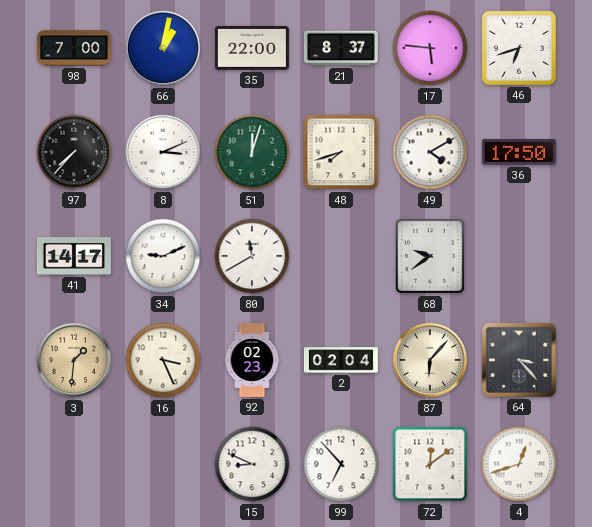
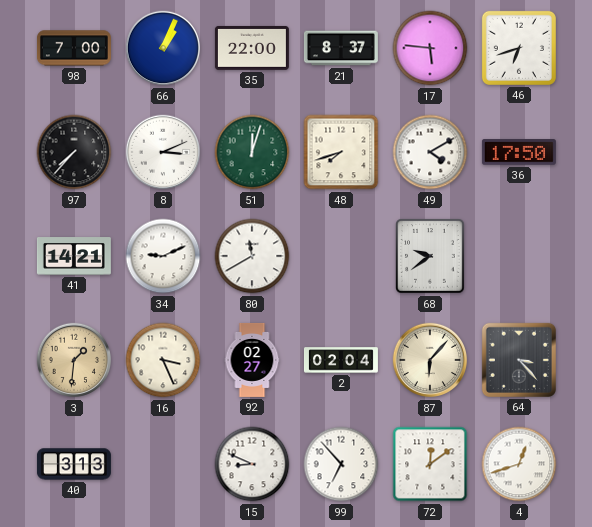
66: 1:02 -> 1:04
41: 14:17 -> 14:21
92: 02:23 -> 02:27
40: none -> 3:13
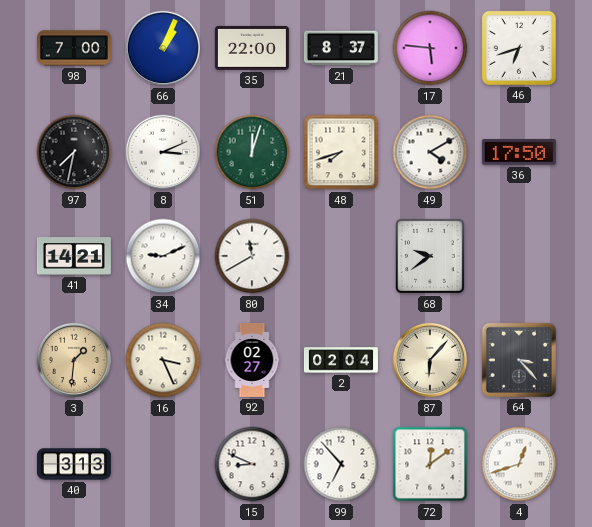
97: 7:37 -> 7:32
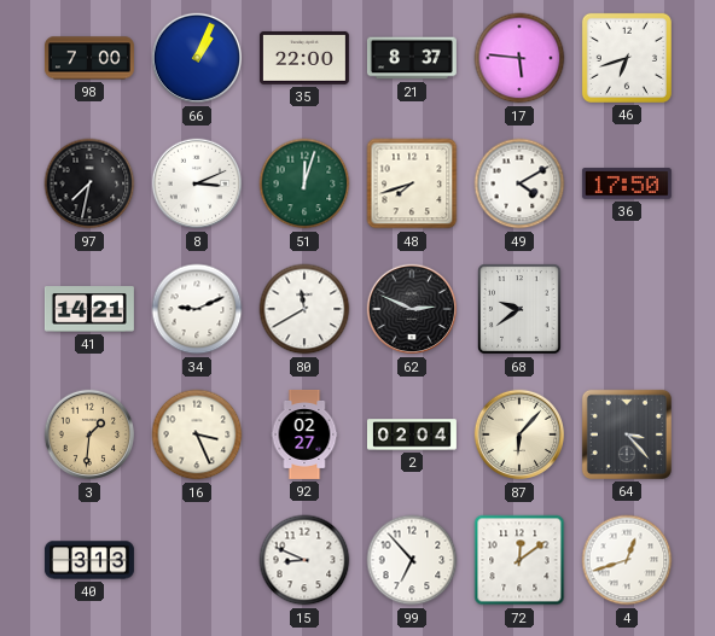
62: none -> 2:49
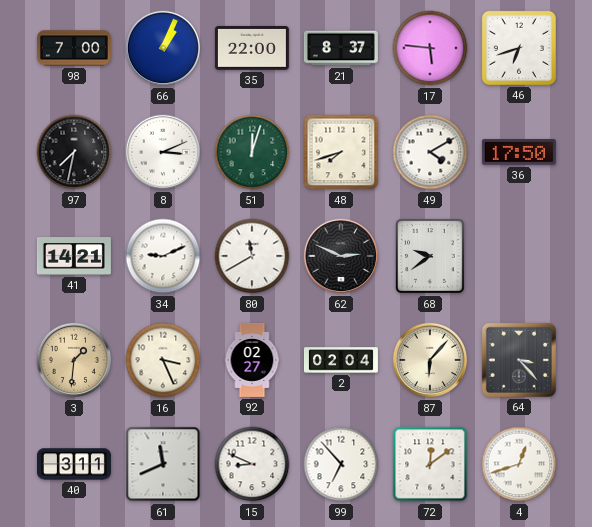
40: 3:13 -> 3:11
61: none -> 11:41
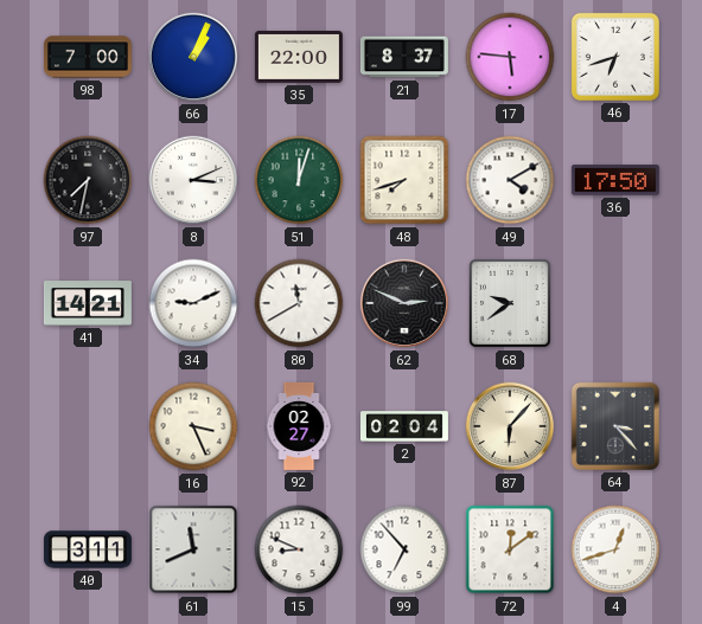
3: 1:31 -> none
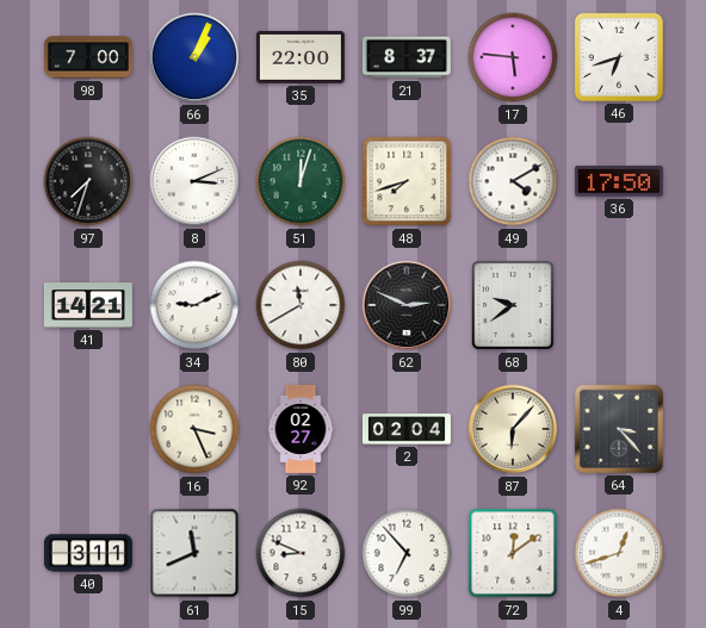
97: 7:32 -> 7:33
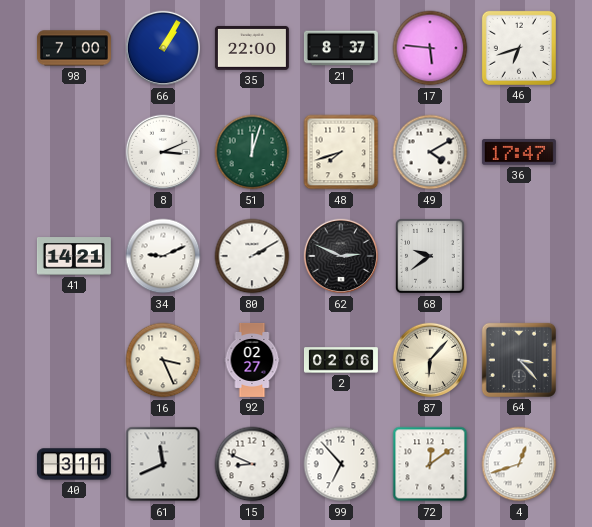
66: 1:04 -> 1:05
97: 7:33 -> none
36: 17:50 -> 17:47
80: 11:40 -> 2:10
2: 02:04 -> 02:06
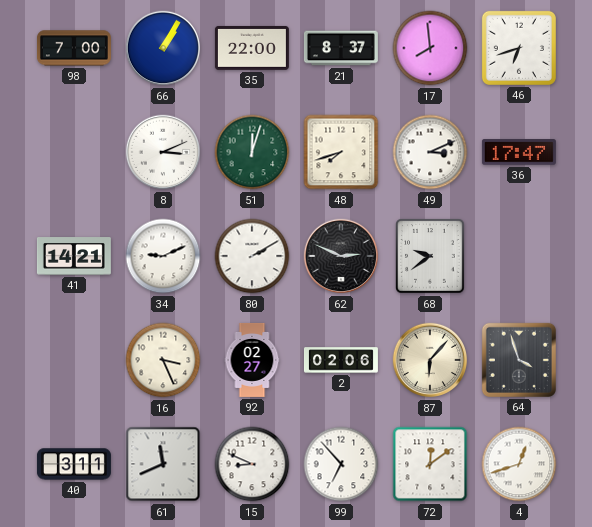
17: 5:46 -> 7:59
49: 4:10 -> 3:11
64: 3:23 -> 3:57
